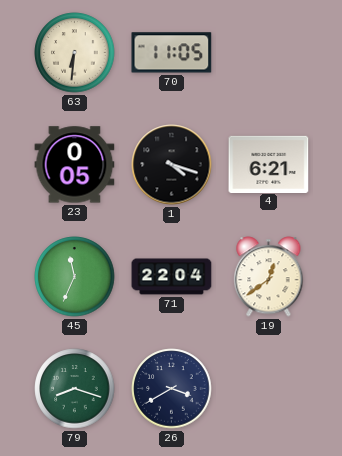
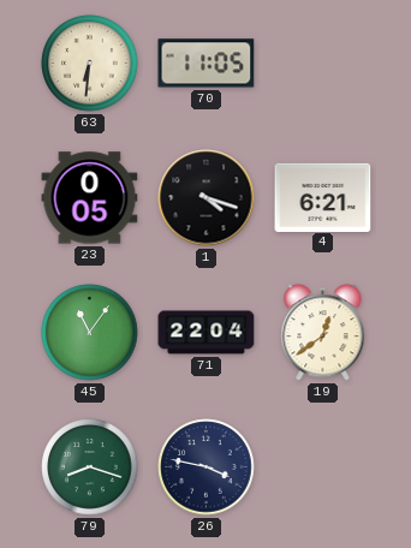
45: 11:34 -> 11:06
26: 3:40 -> 3:47
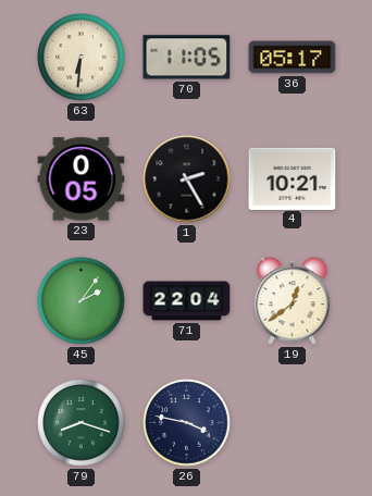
36: none -> 05:17
1: 4:18 -> 2:25
4: 6:21 -> 10:21
45: 11:06 -> 2:06
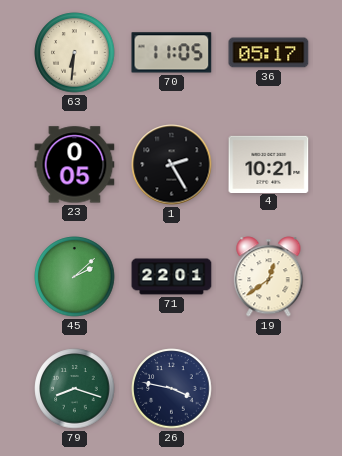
45: 2:06 -> 2:08
71: 22:04 -> 22:01
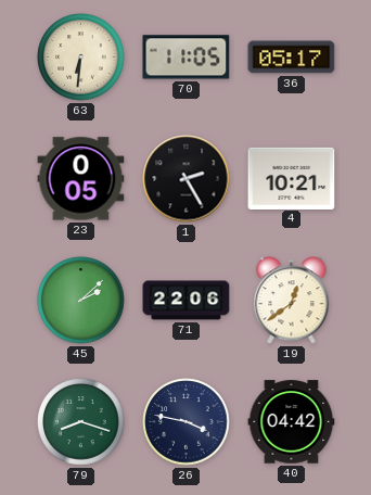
71: 22:01 -> 22:06
40: none -> 04:42
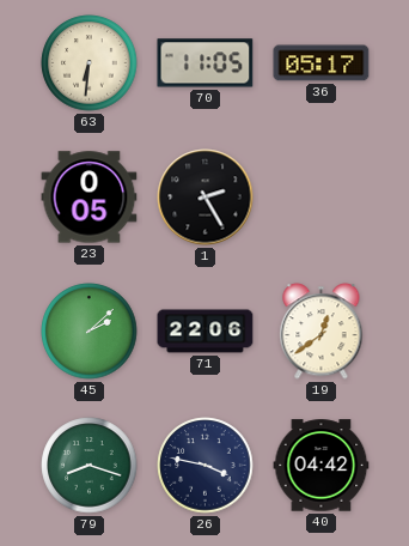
4: 10:21 -> none
